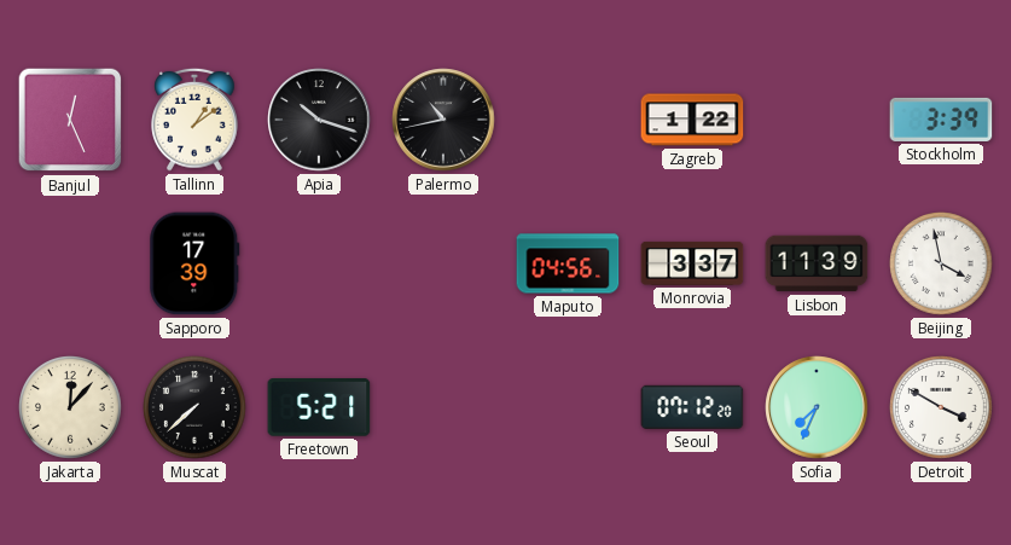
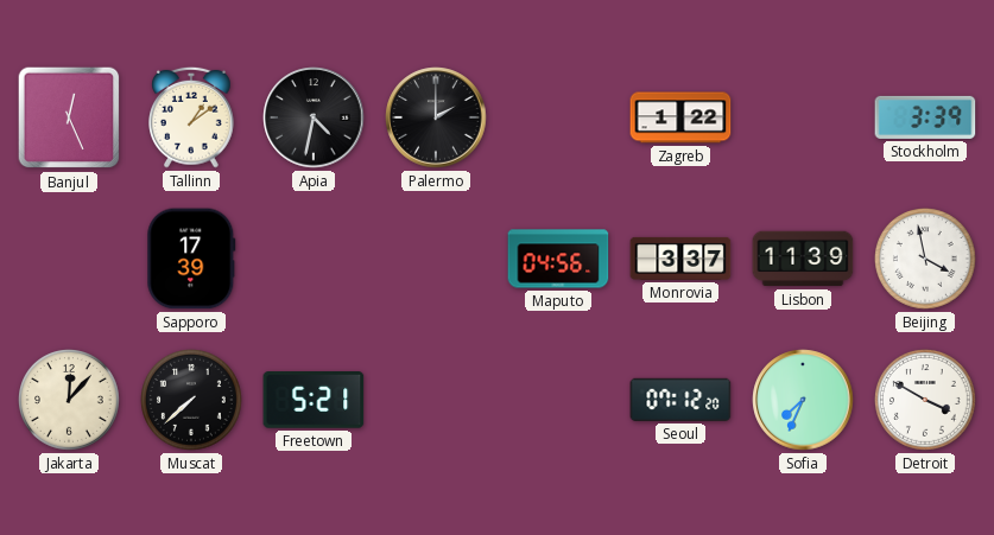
Apia: 10:18 -> 4:32
Palermo: 10:43 -> 2:00
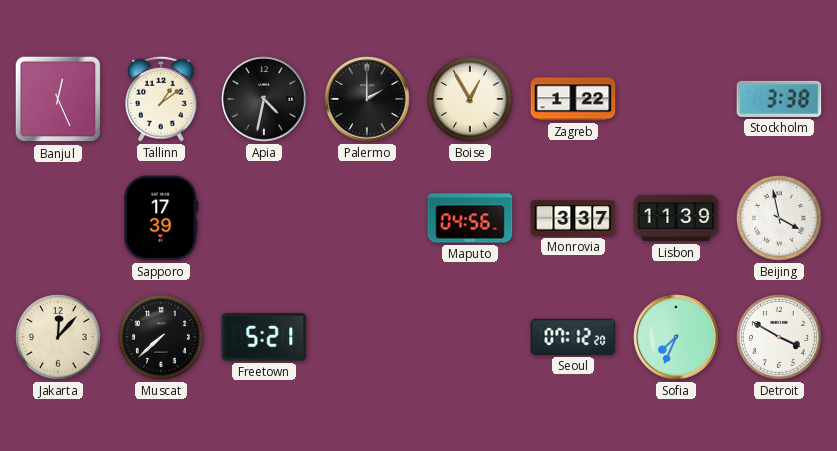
Boise: none -> 12:55
Stockholm: 3:39 -> 3:38
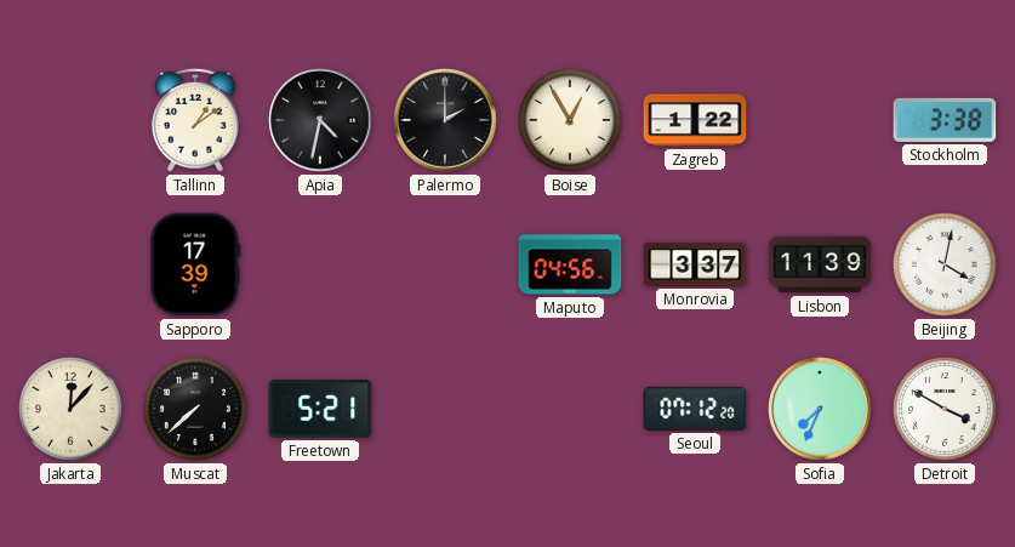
Banjul: 12:26 -> none
Beijing: 3:58 -> 4:02
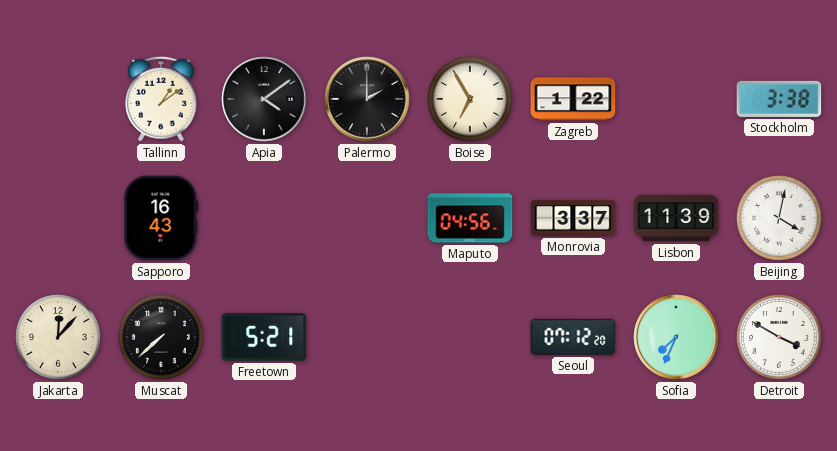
Apia: 4:32 -> 4:09
Boise: 12:55 -> 6:55
Sapporo: 17:39 -> 16:43
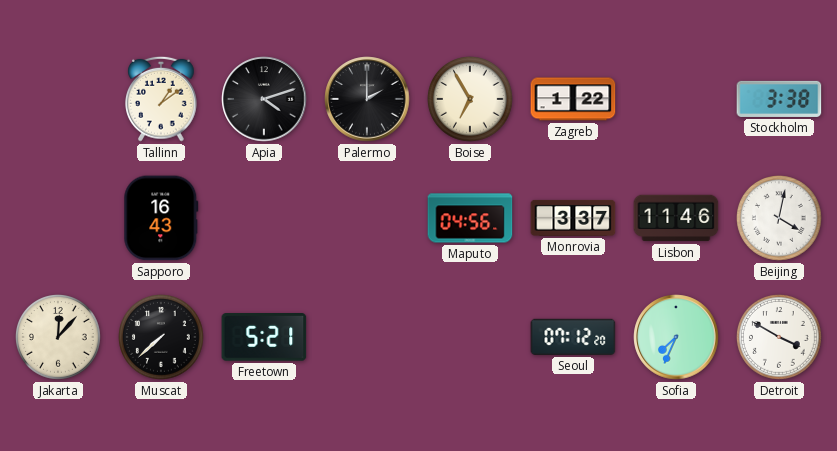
Apia: 4:09 -> 4:12
Lisbon: 11:39 -> 11:46
